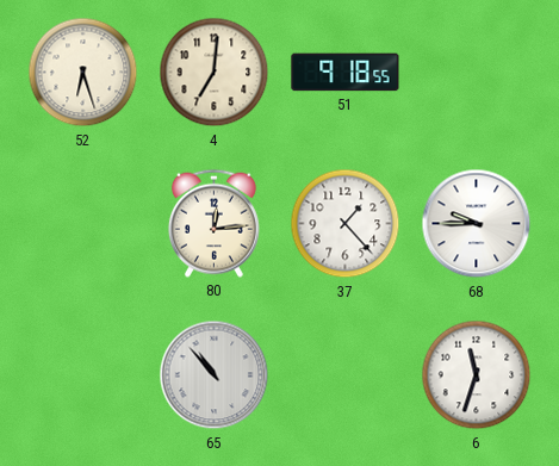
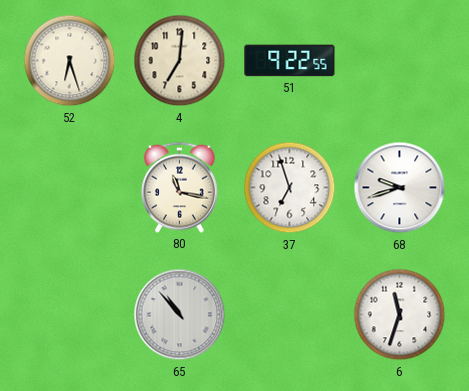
51: 9:18 -> 9:22
80: 12:14 -> 11:17
37: 1:23 -> 6:57
68: 9:45 -> 9:42
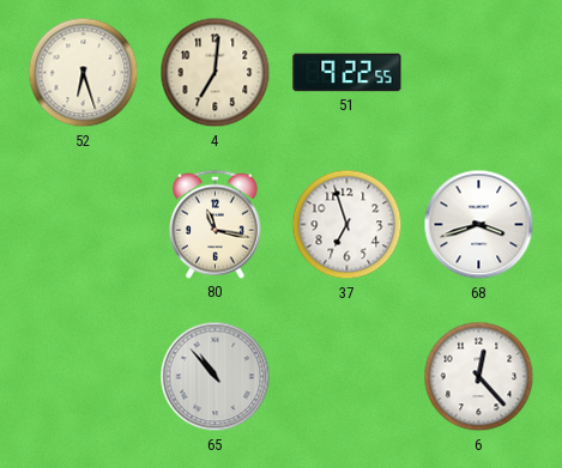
68: 9:42 -> 3:42
6: 11:33 -> 12:23
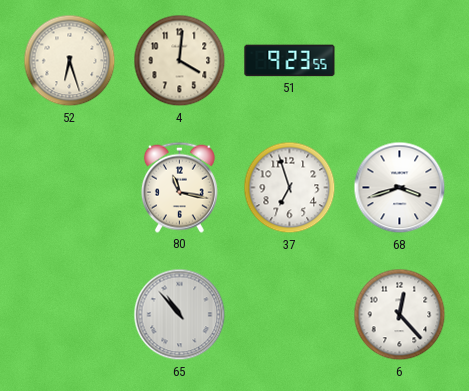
4: 7:01 -> 4:01
51: 9:22 -> 9:23
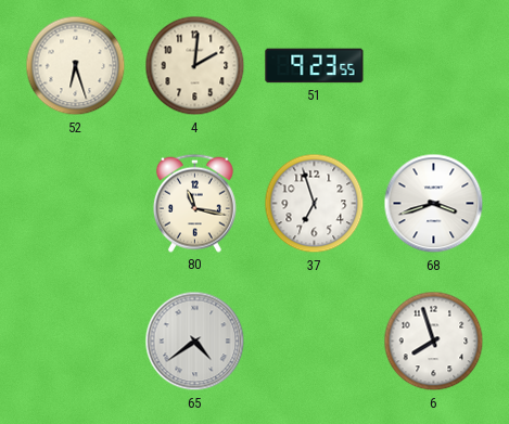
4: 4:01 -> 2:01
65: 10:53 -> 4:39
6: 12:23 -> 7:57
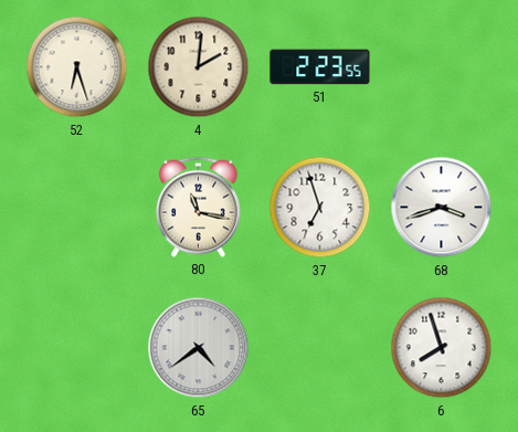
51: 9:23 -> 2:23
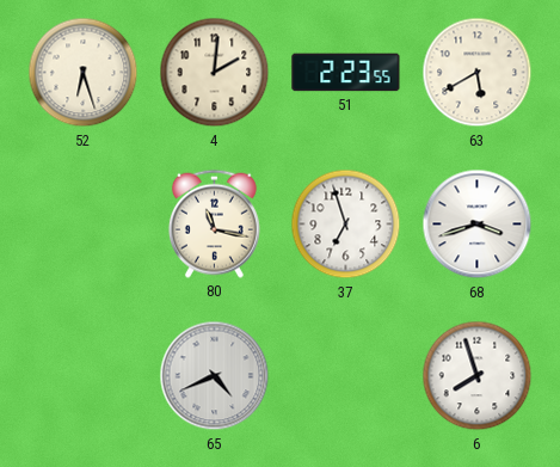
63: none -> 5:40
65: 4:39 -> 4:41
